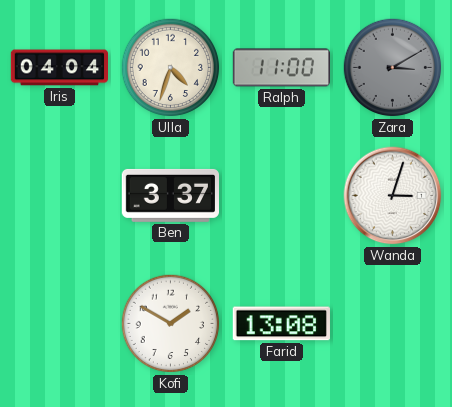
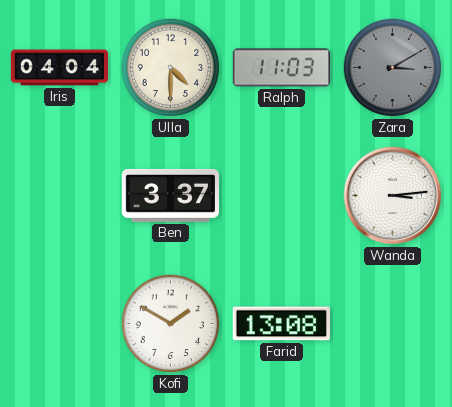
Ulla: 4:33 -> 4:30
Ralph: 11:00 -> 11:03
Wanda: 3:03 -> 3:14
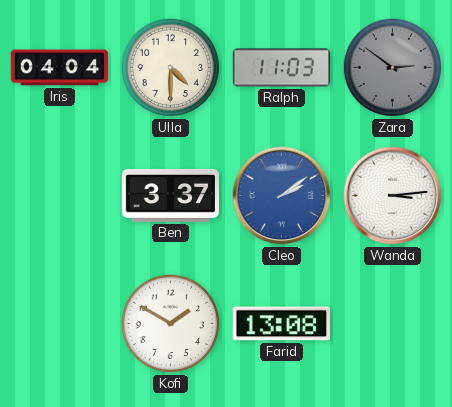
Zara: 3:10 -> 2:51
Cleo: none -> 2:09
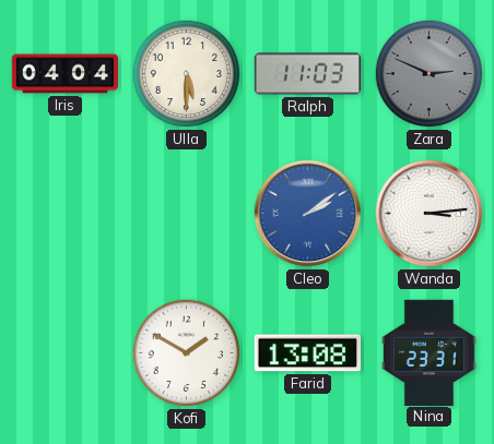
Ulla: 4:30 -> 5:30
Zara: 2:51 -> 2:49
Ben: 3:37 -> none
Nina: none -> 23:31
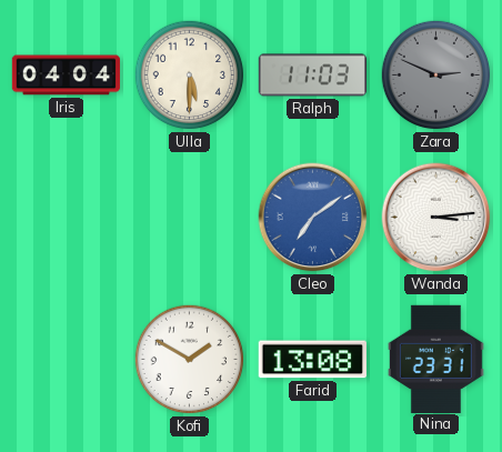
Cleo: 2:09 -> 7:09
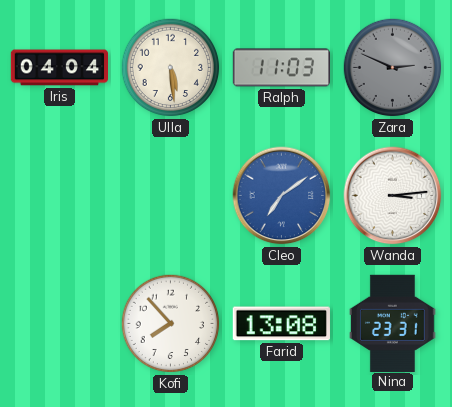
Ulla: 5:30 -> 5:29
Kofi: 1:50 -> 7:53
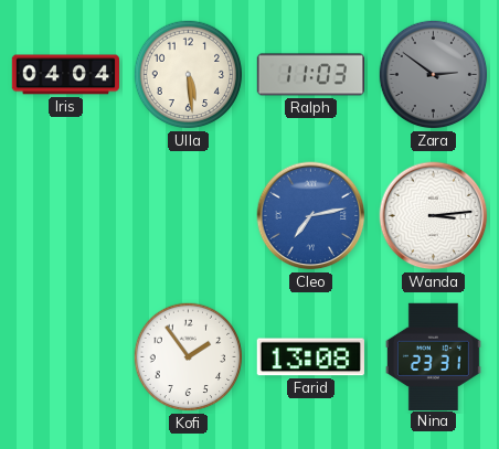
Zara: 2:49 -> 2:51
Cleo: 7:09 -> 7:13
Kofi: 7:53 -> 1:54
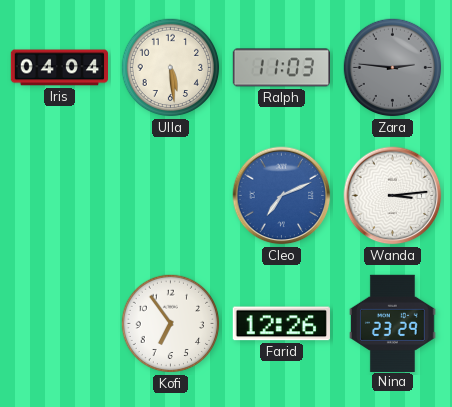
Zara: 2:51 -> 2:46
Cleo: 7:13 -> 7:11
Kofi: 1:54 -> 6:54
Farid: 13:08 -> 12:26
Nina: 23:31 -> 23:29
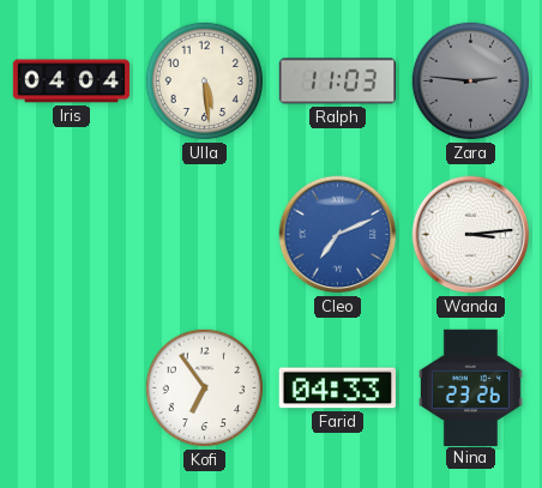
Farid: 12:26 -> 04:33
Nina: 23:29 -> 23:26
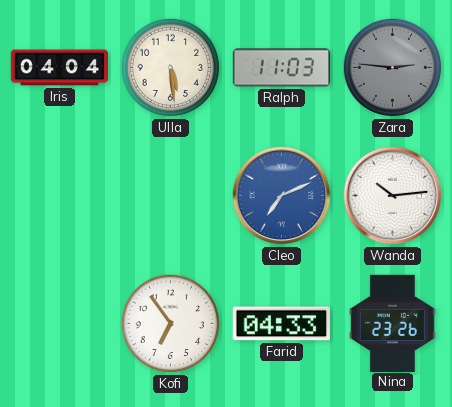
Wanda: 3:14 -> 10:14
